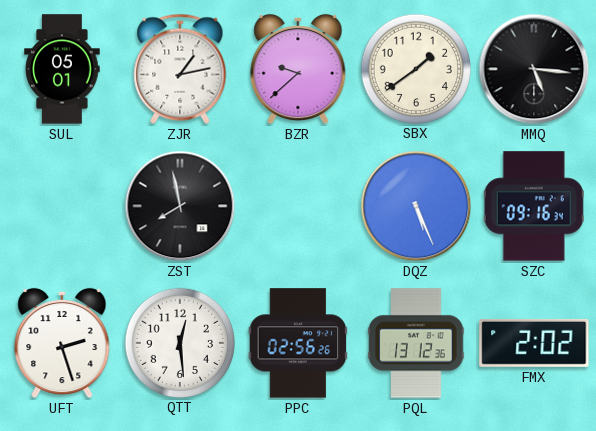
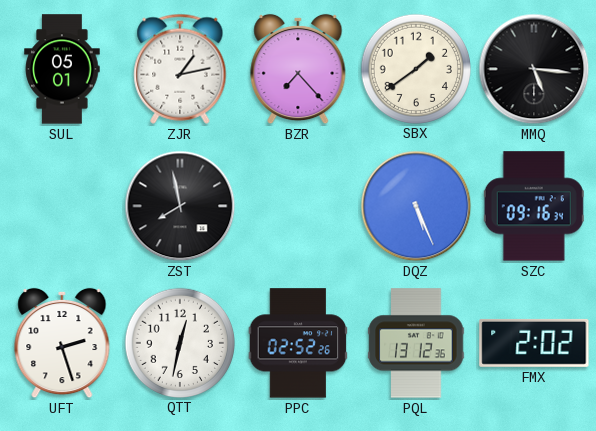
BZR: 9:38 -> 7:23
QTT: 12:29 -> 12:32
PPC: 02:56 -> 02:52
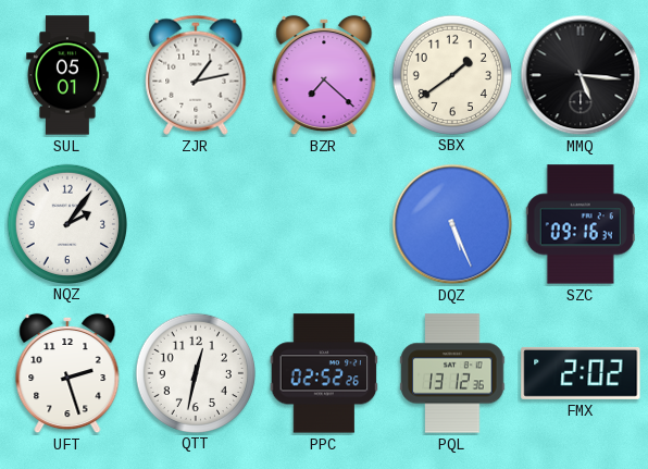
BZR: 7:23 -> 7:22
NQZ: none -> 2:06
ZST: 7:58 -> none
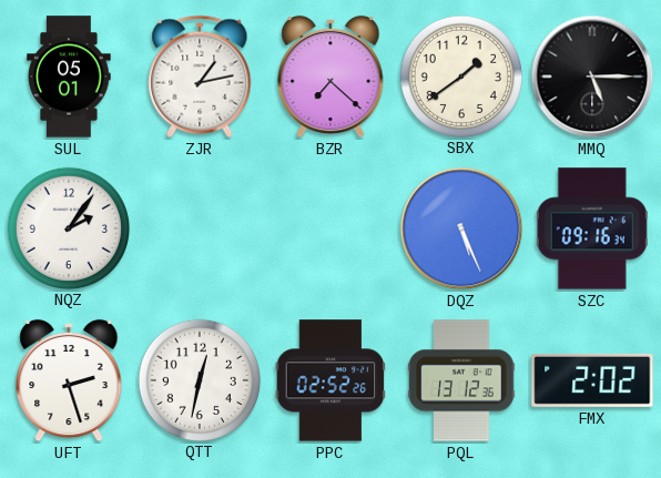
MMQ: 5:16 -> 5:15
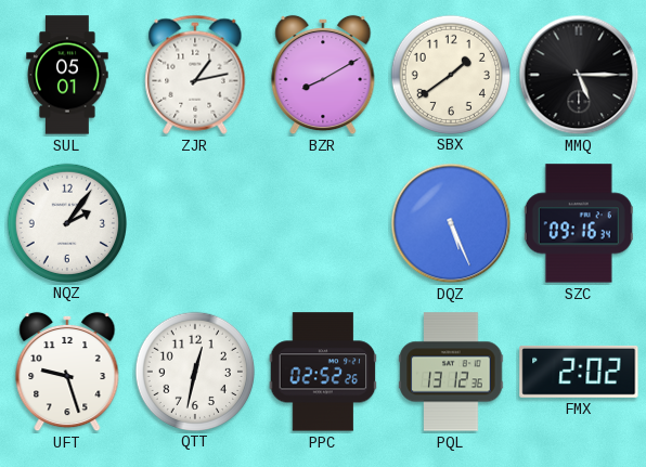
BZR: 7:22 -> 8:10
UFT: 2:27 -> 9:27
